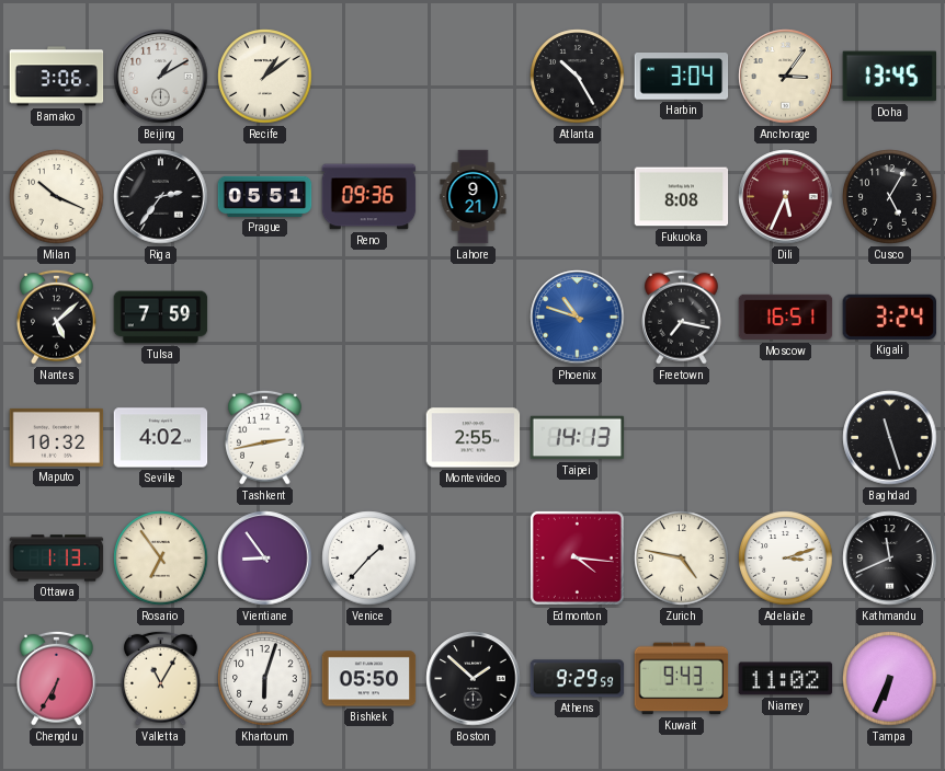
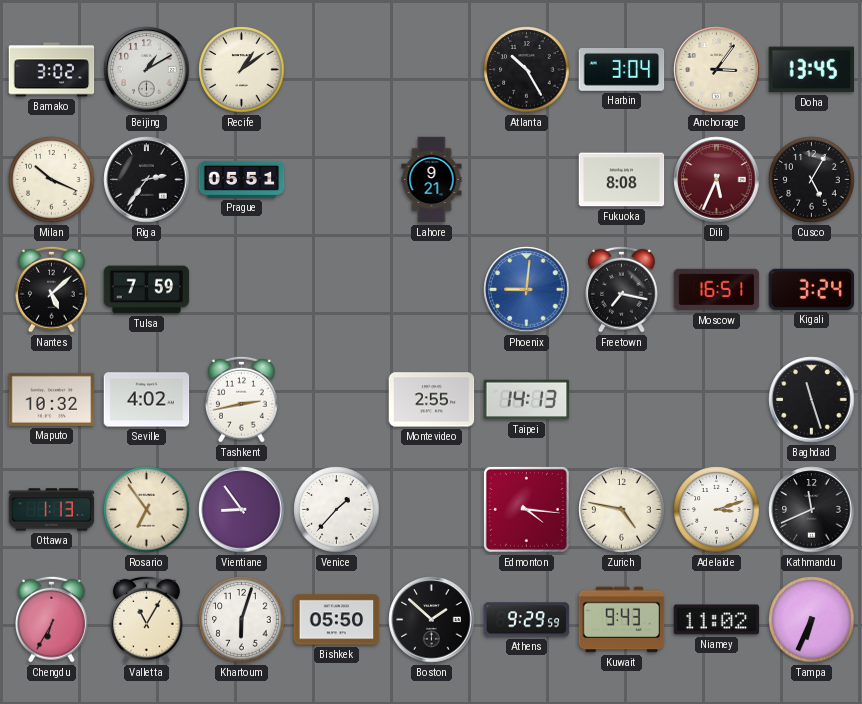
Bamako: 3:06 -> 3:02
Reno: 09:36 -> none
Phoenix: 10:48 -> 9:01
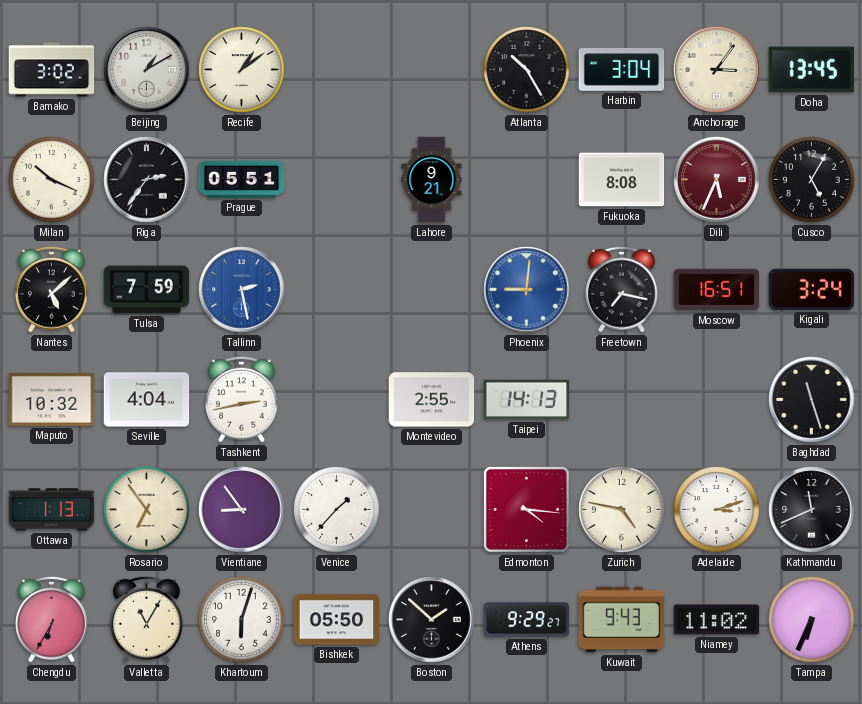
Tallinn: none -> 2:28
Seville: 4:02 -> 4:04
Athens: 9:29:59 -> 9:29:27
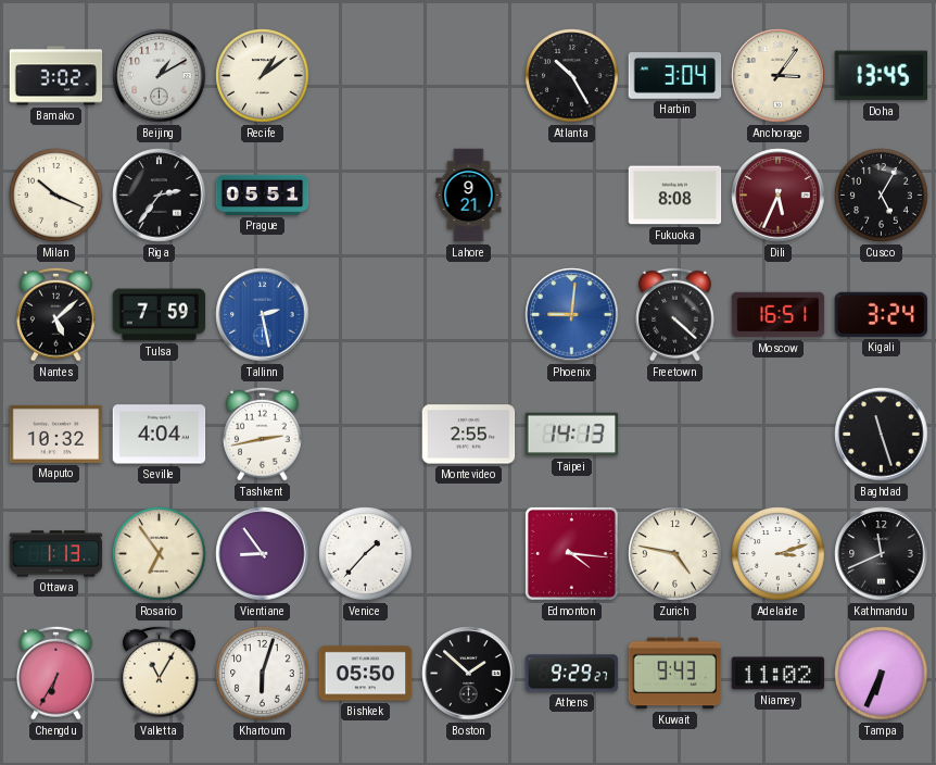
Freetown: 7:17 -> 4:22
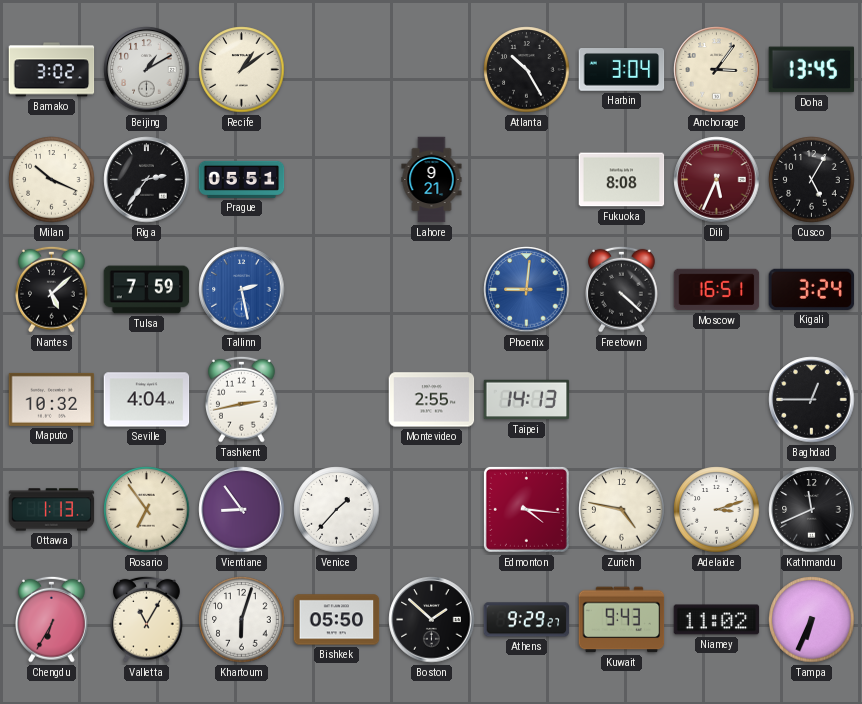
Baghdad: 11:27 -> 12:45
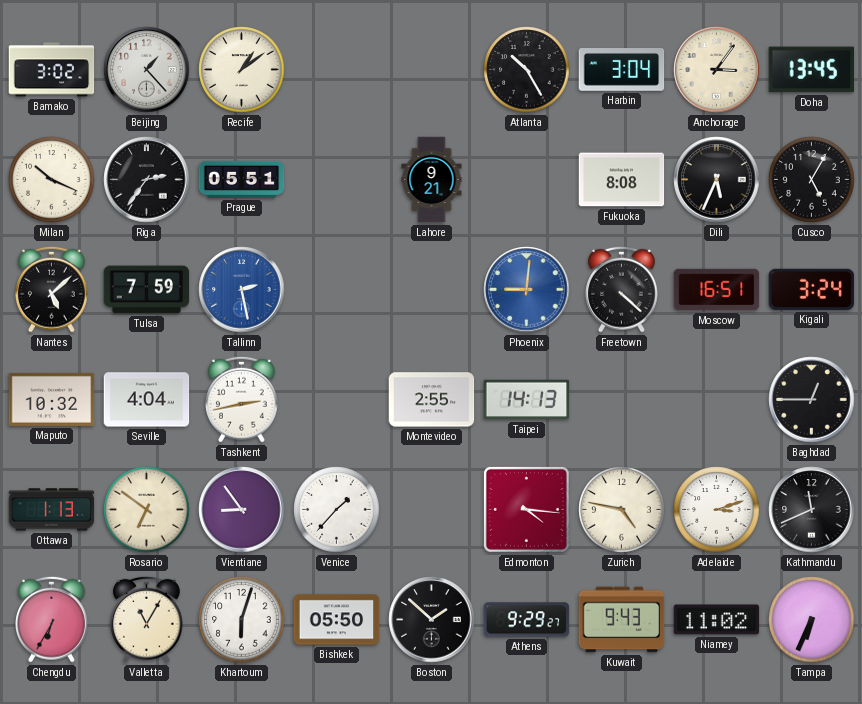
Beijing: 1:10 -> 1:23
Dili dial: burgundy -> black
Rosario: 6:54 -> 6:51
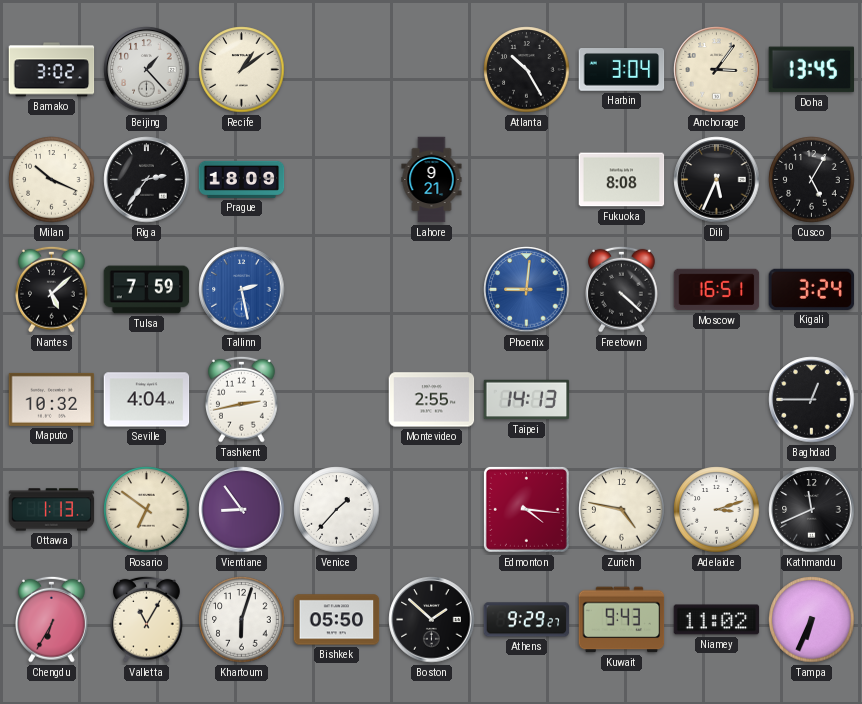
Prague: 05:51 -> 18:09
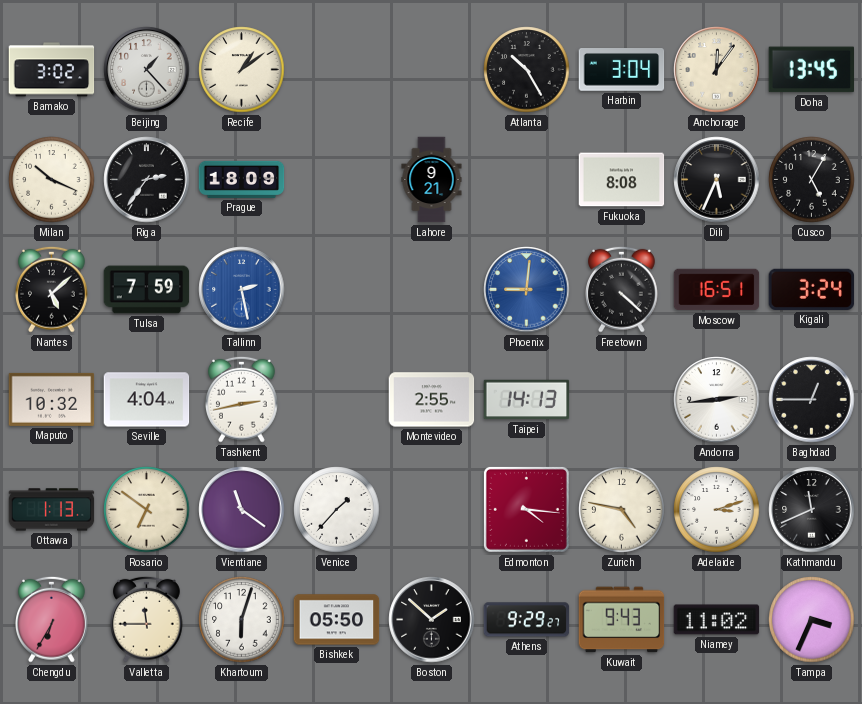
Anchorage: 3:06 -> 12:06
Andorra: none -> 2:44
Vientiane: 8:54 -> 11:21
Valletta: 11:05 -> 11:45
Tampa: 6:34 -> 3:34
